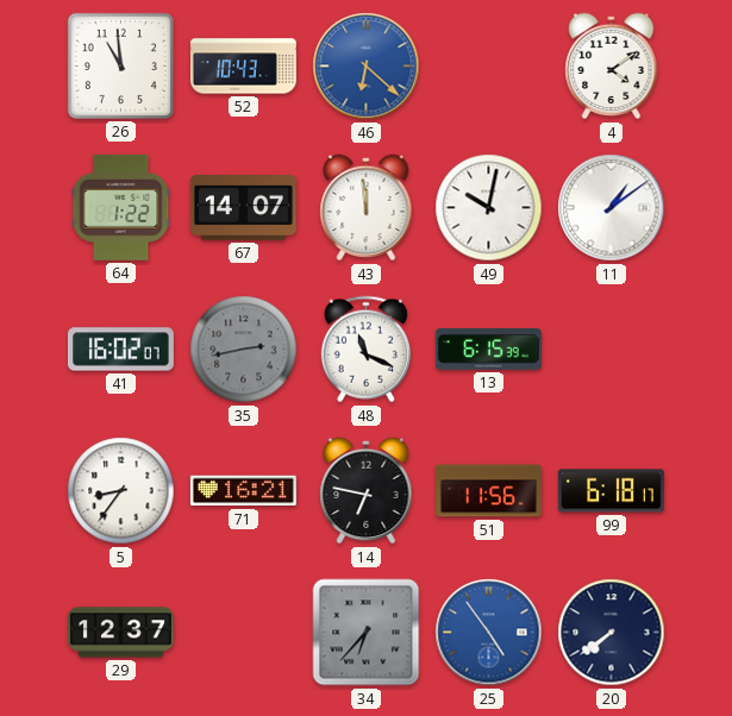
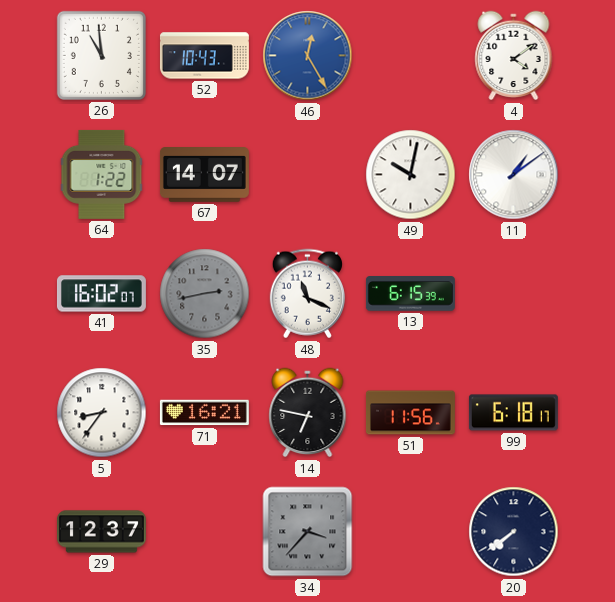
46: 6:22 -> 12:25
43: 11:59 -> none
34: 6:37 -> 3:37
25: 4:54 -> none
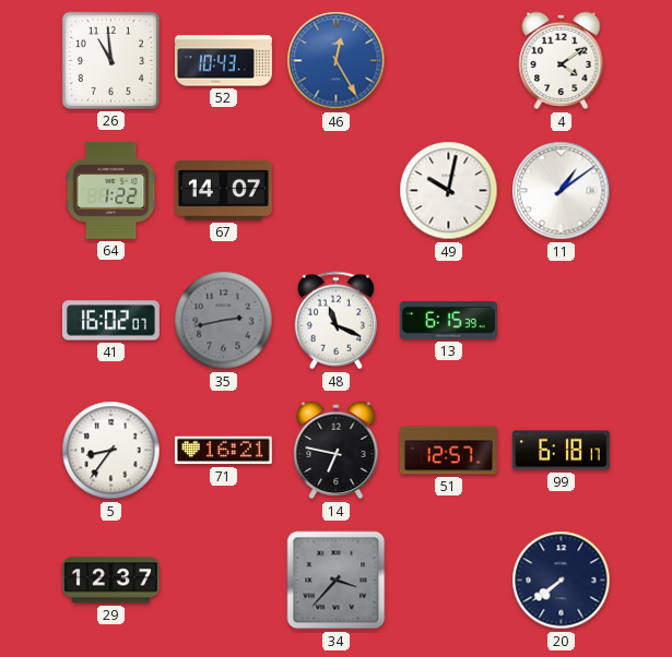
51: 11:56 -> 12:57
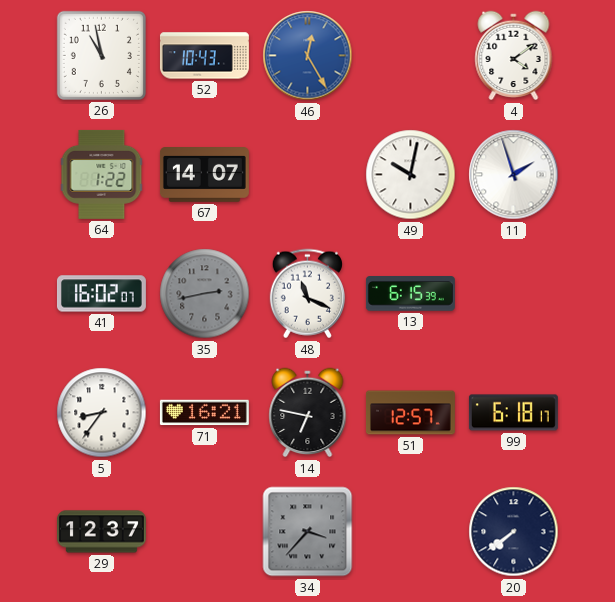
26: 10:59 -> 10:58
11: 1:09 -> 1:57
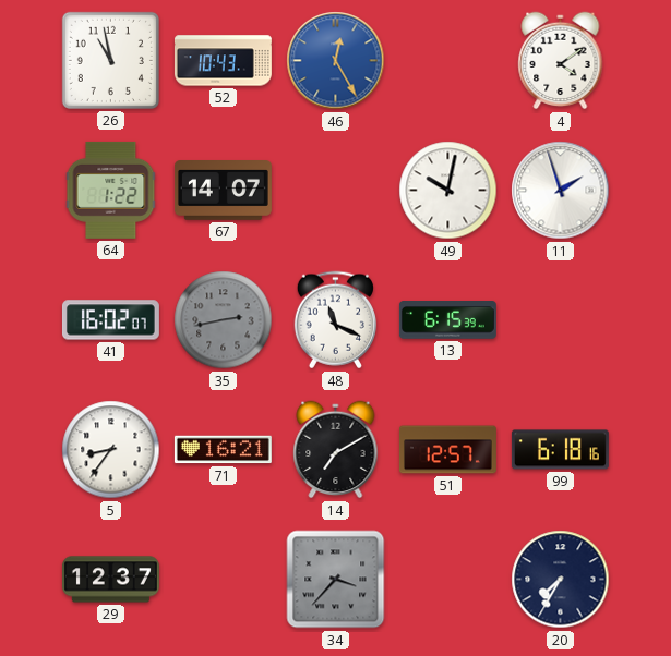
14: 6:47 -> 7:10
99: 6:18:17 -> 6:18:16
20: 7:39 -> 7:35
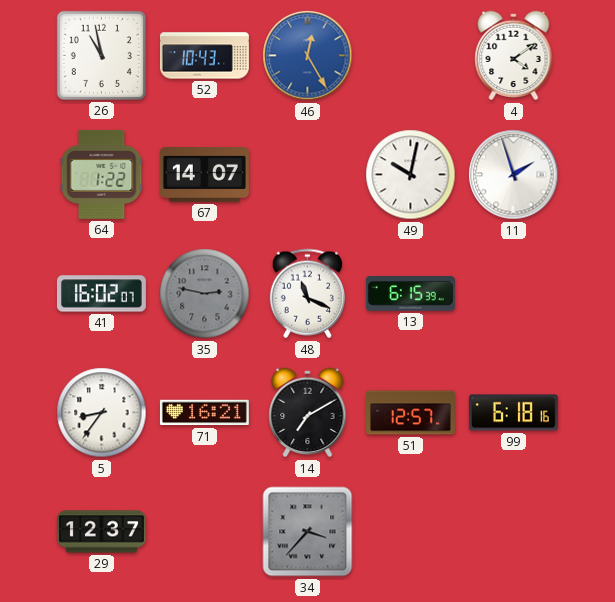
35: 2:43 -> 2:47
20: 7:35 -> none
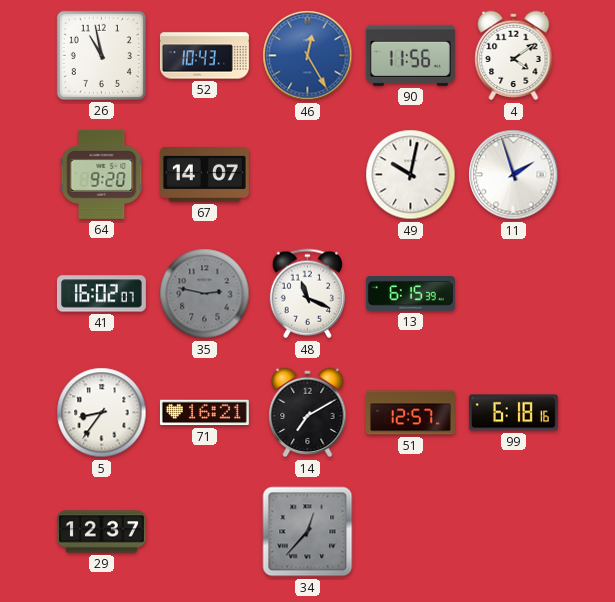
90: none -> 11:56
64: 1:22 -> 9:20
34: 3:37 -> 12:37
